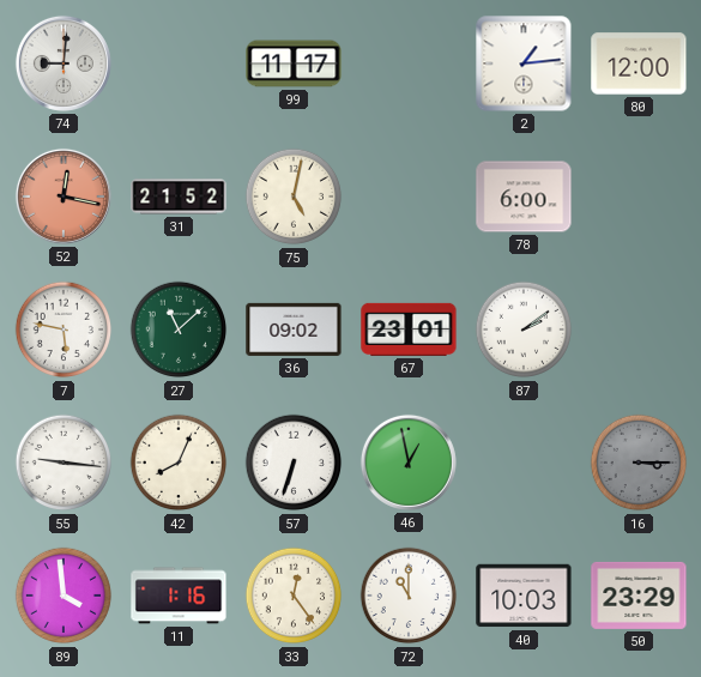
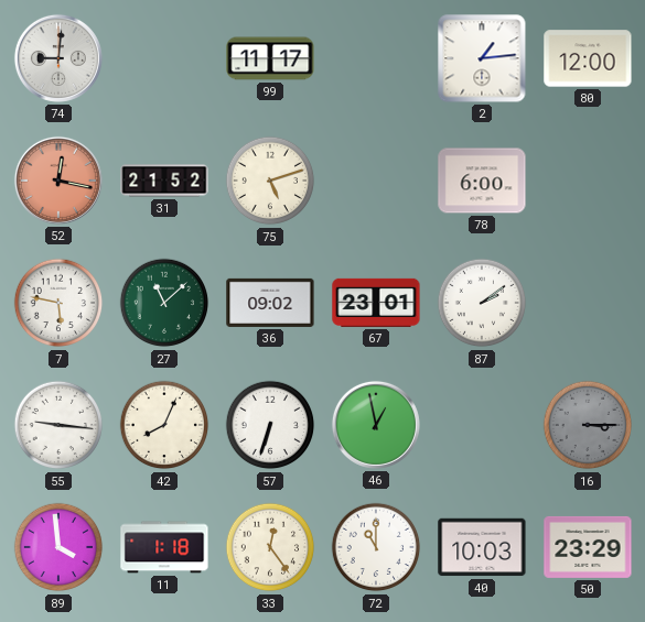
75: 5:02 -> 5:12
11: 1:16 -> 1:18
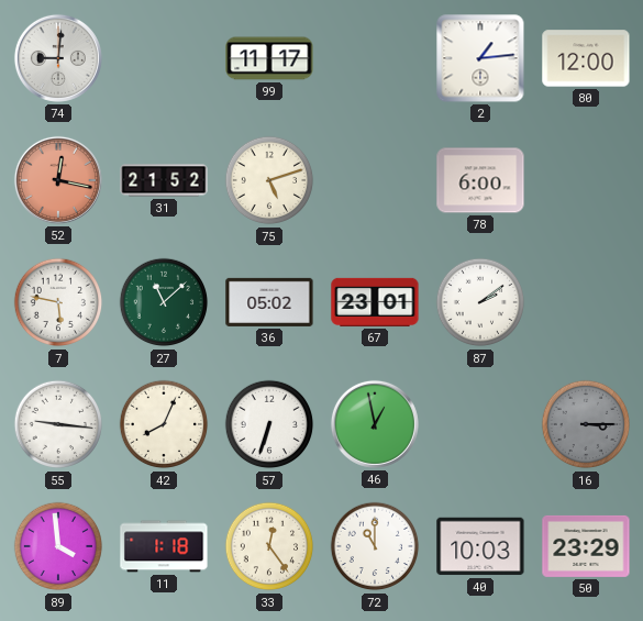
36: 09:02 -> 05:02
